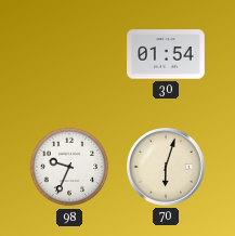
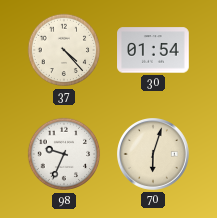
37: none -> 4:23
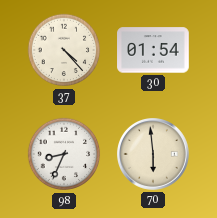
98: 9:34 -> 8:34
70: 6:03 -> 5:59
